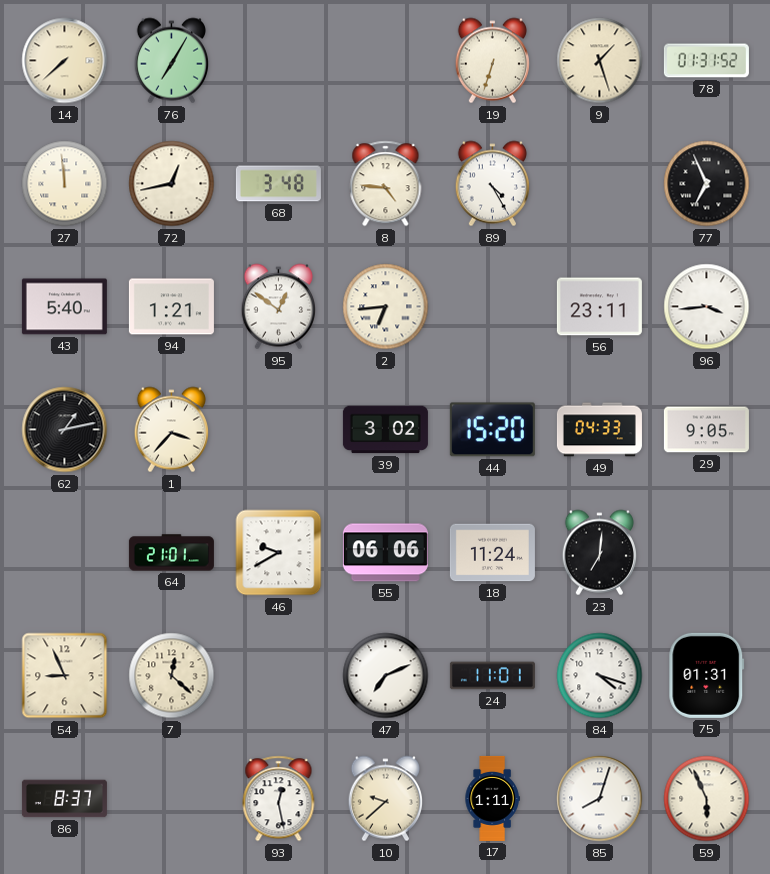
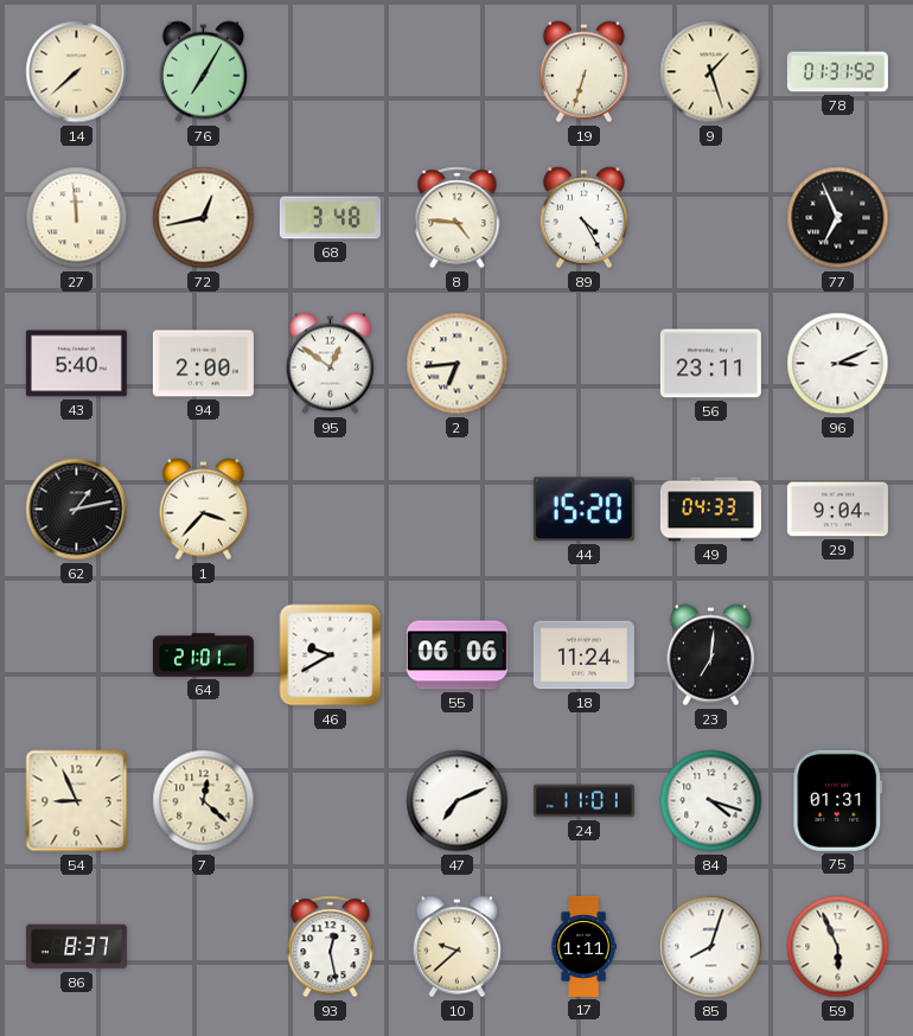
94: 1:21 -> 2:00
96: 3:44 -> 3:11
39: 3:02 -> none
29: 9:05 -> 9:04
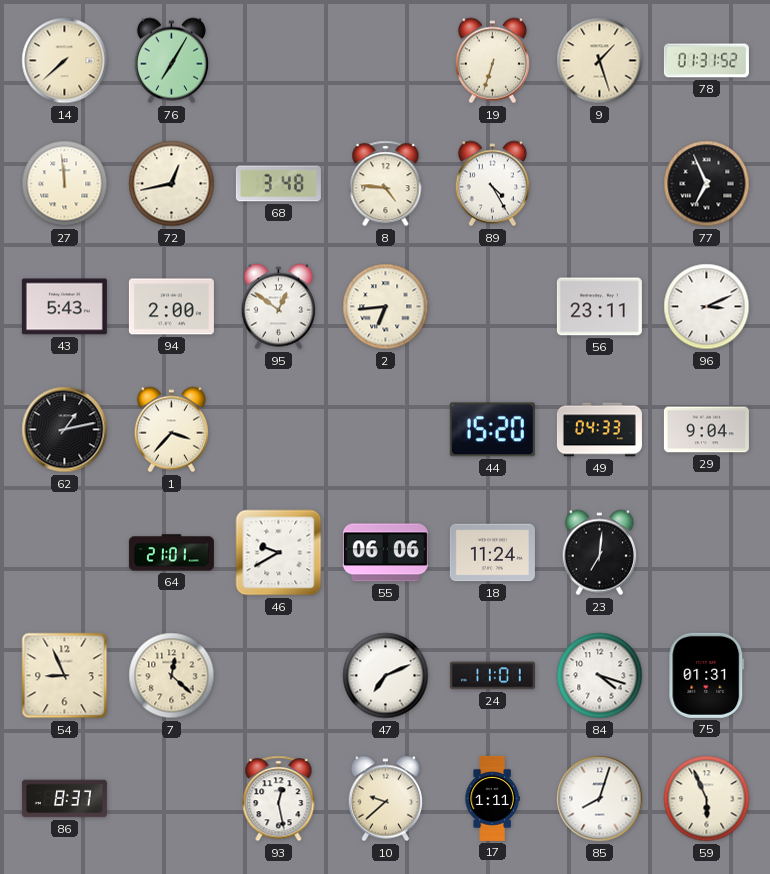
43: 5:40 -> 5:43
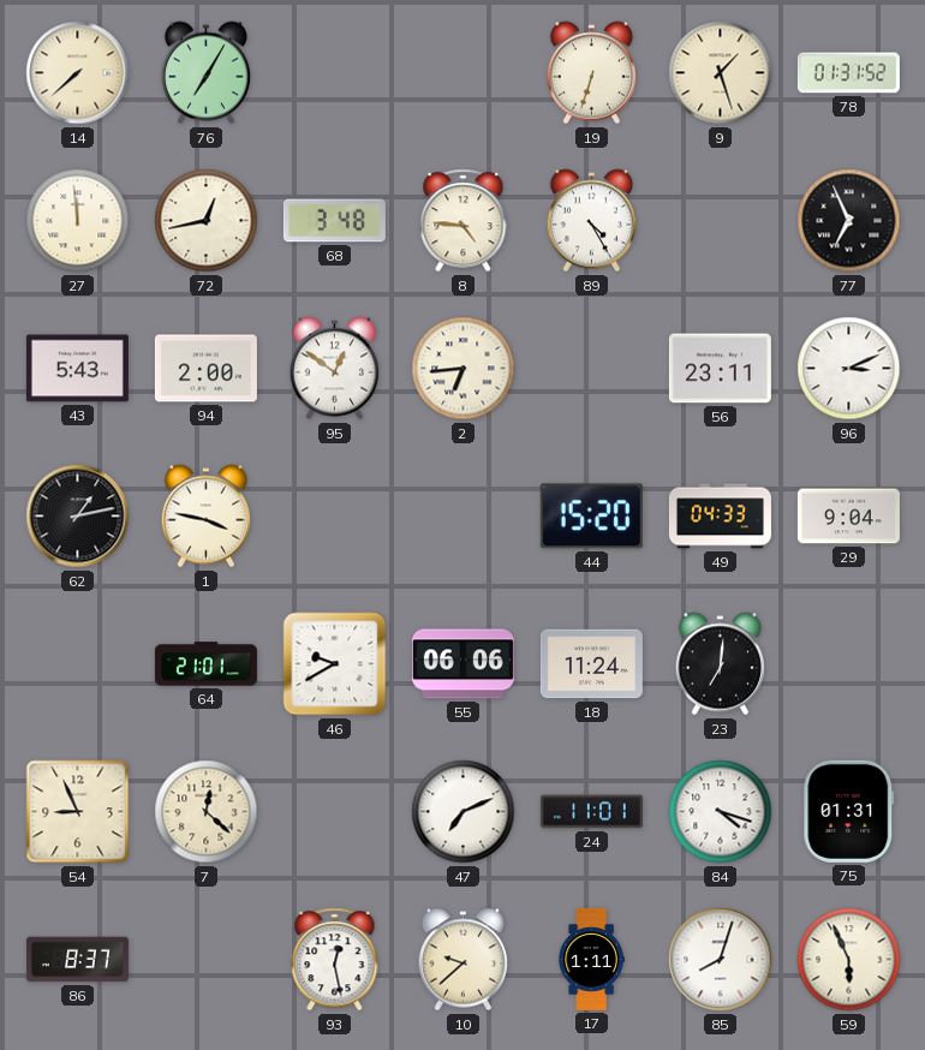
1: 3:37 -> 3:47
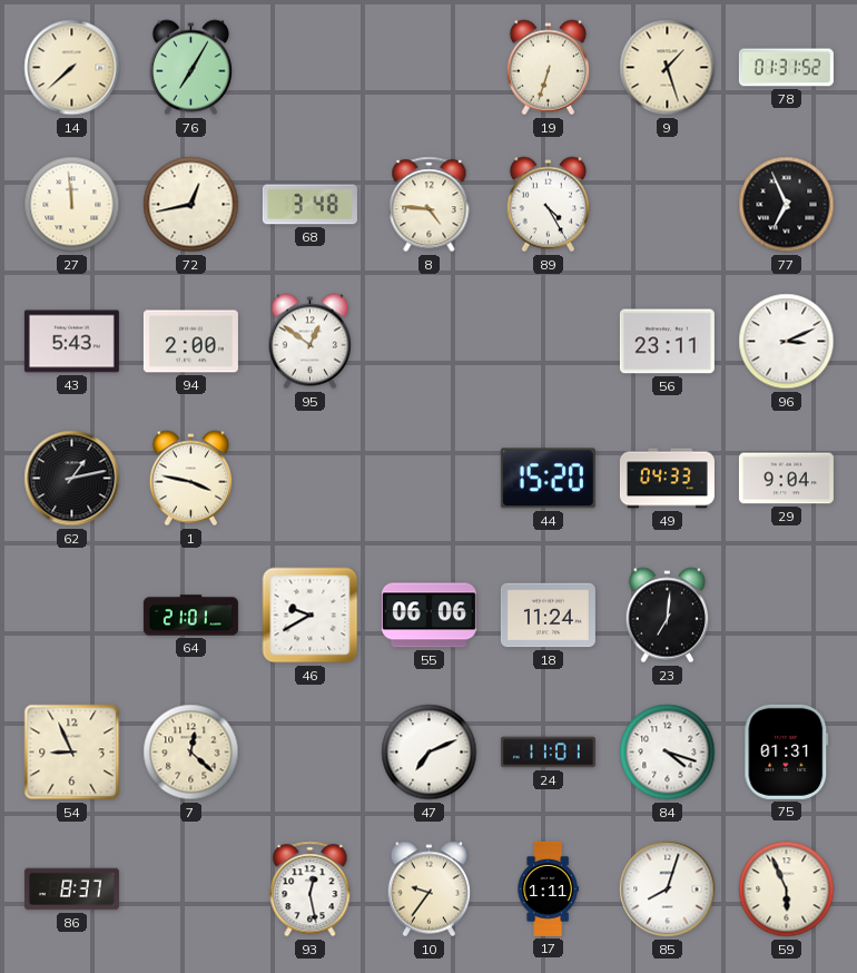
2: 6:44 -> none
10: 9:38 -> 9:36
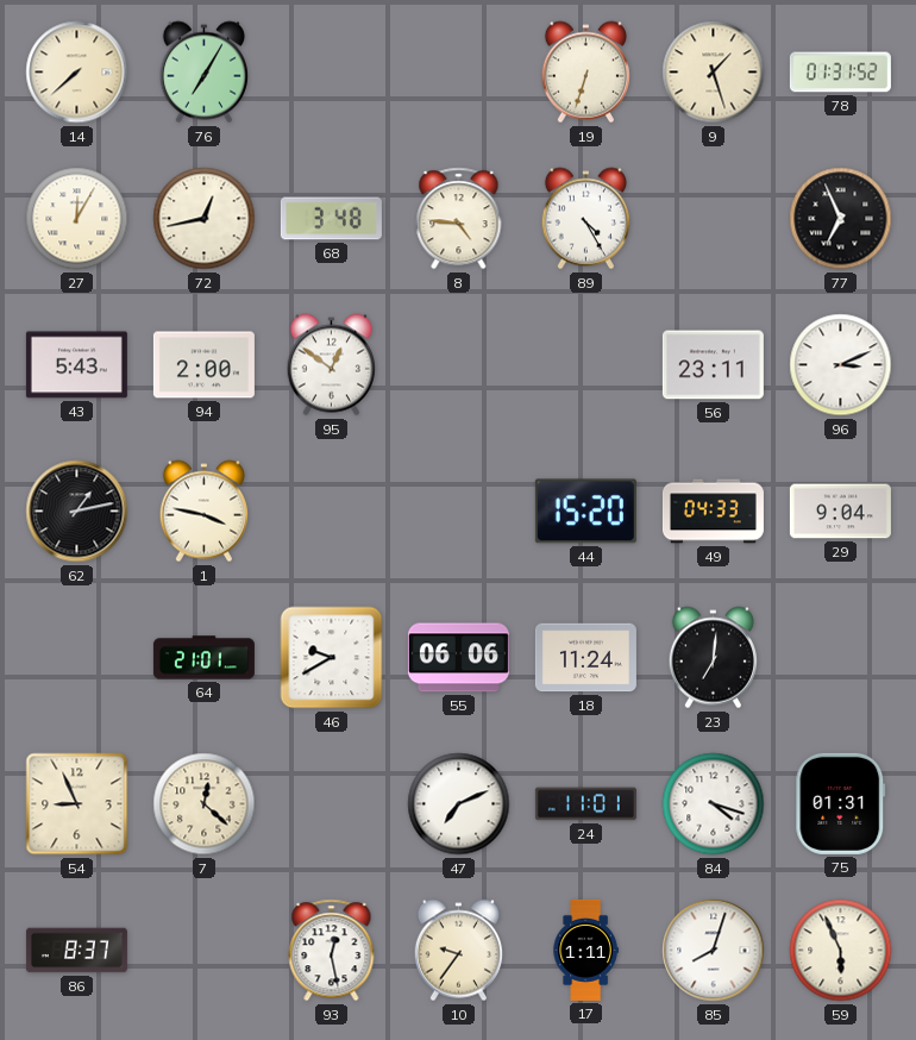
27: 11:59 -> 12:05
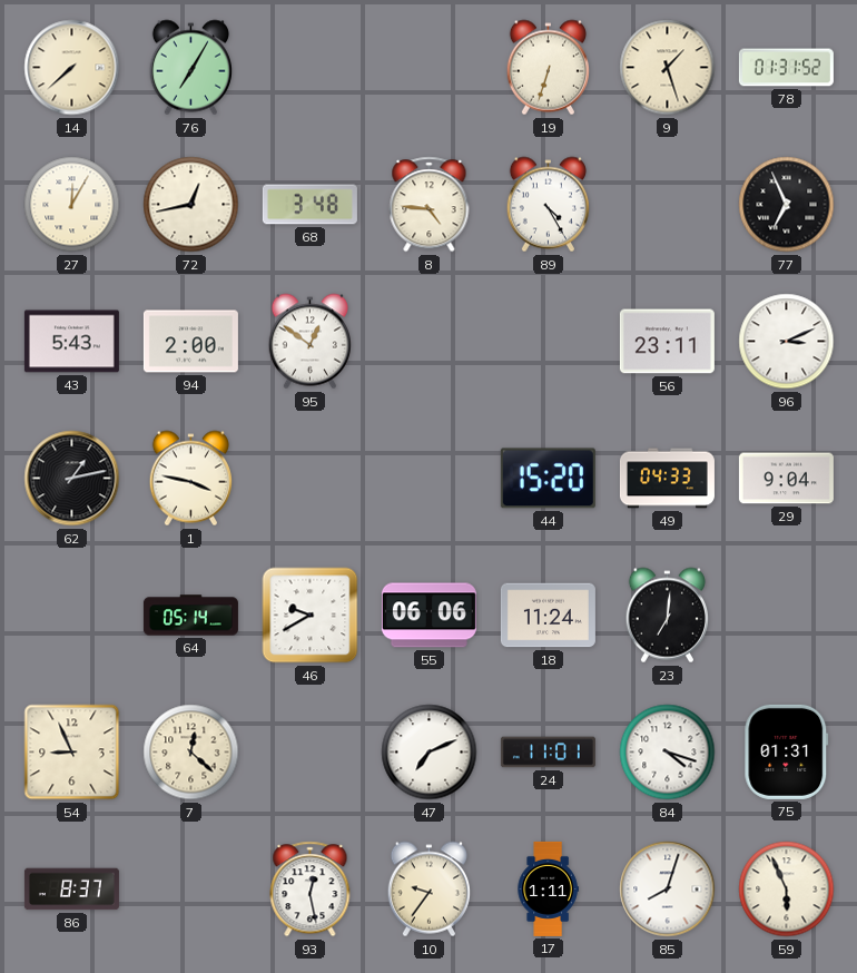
64: 21:01 -> 05:14
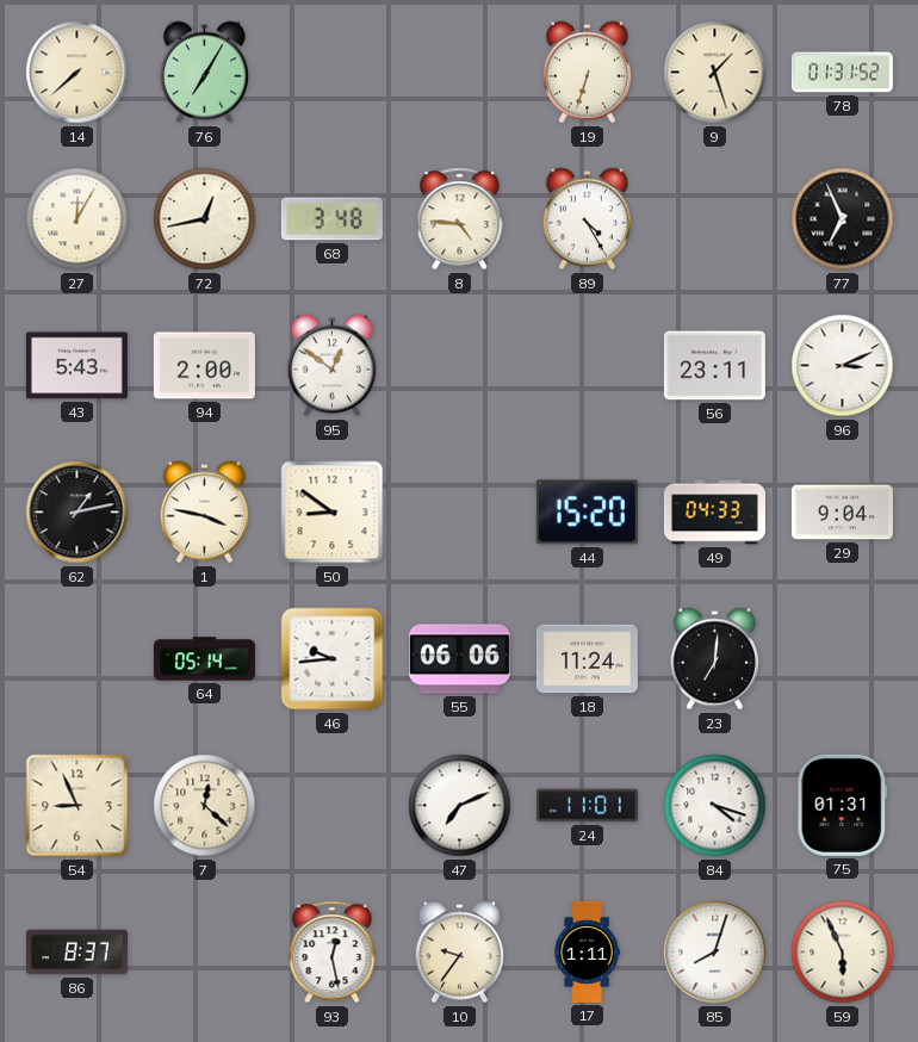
50: none -> 8:51
46: 9:40 -> 9:44
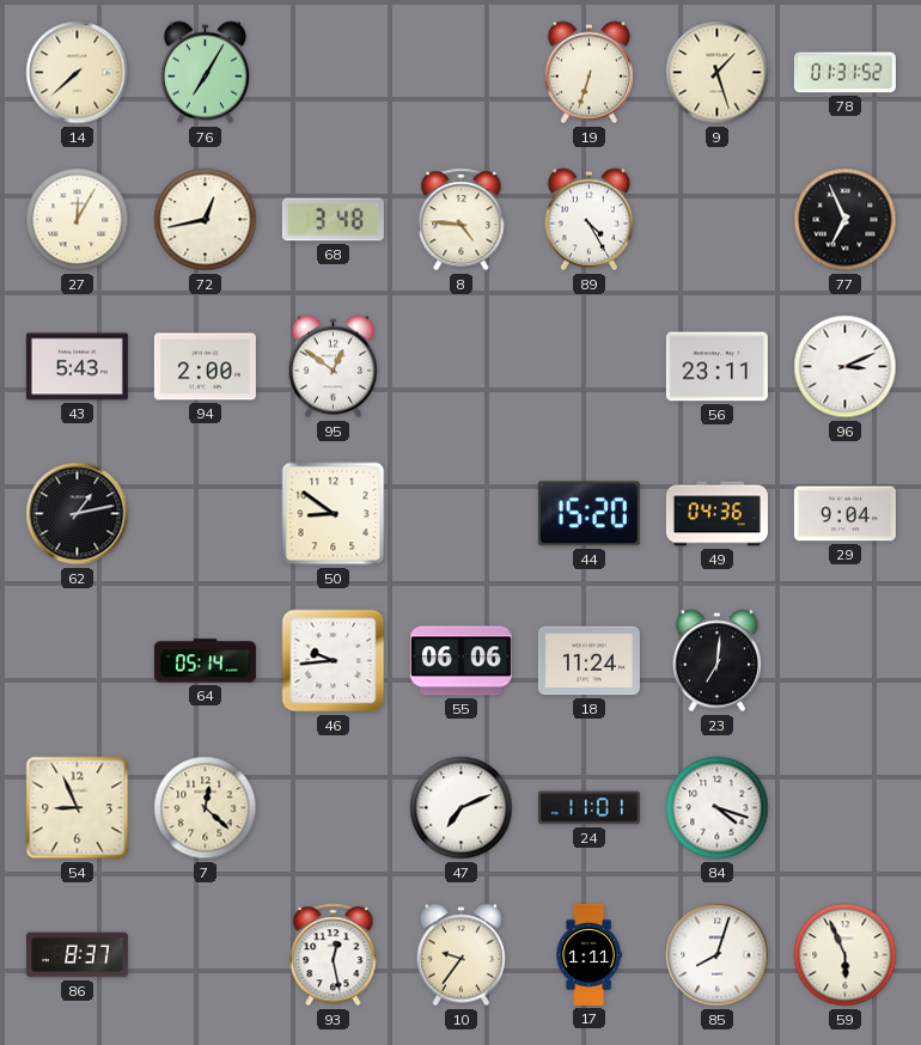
1: 3:47 -> none
49: 04:33 -> 04:36
75: 01:31 -> none
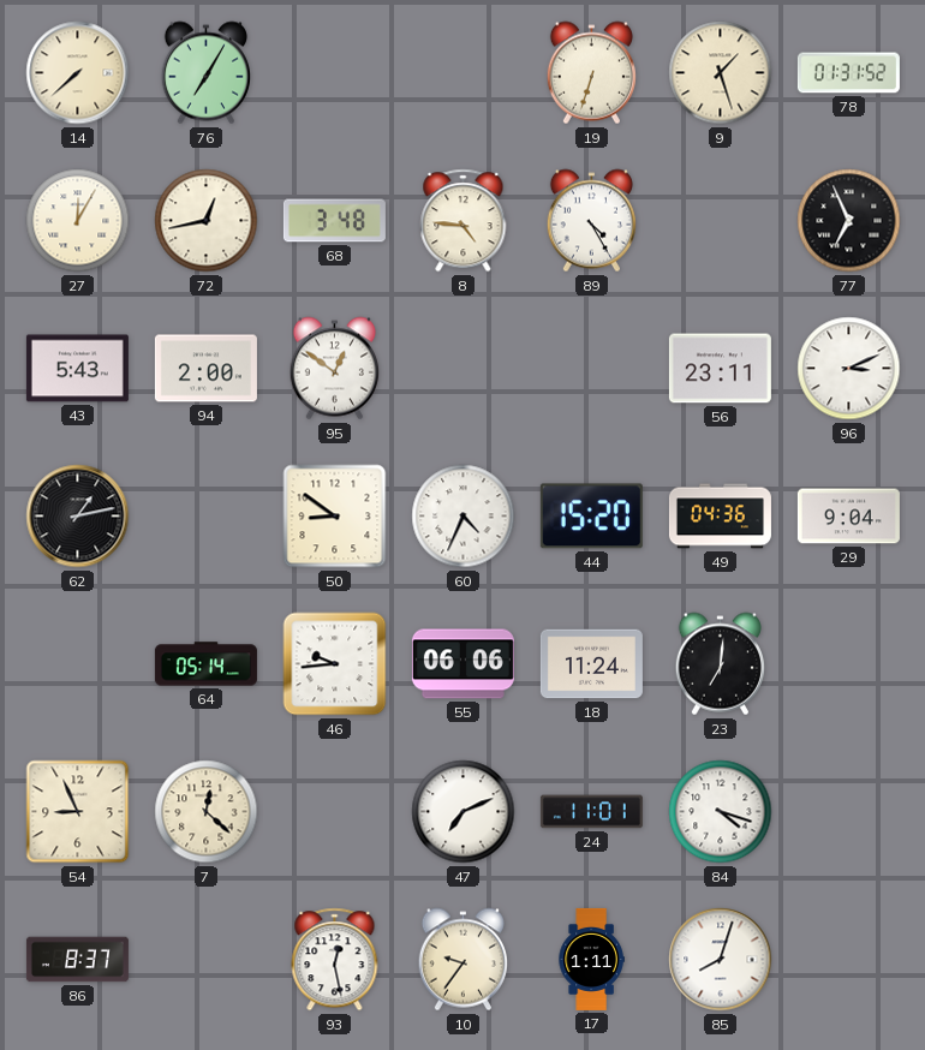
60: none -> 4:34
59: 5:56 -> none
